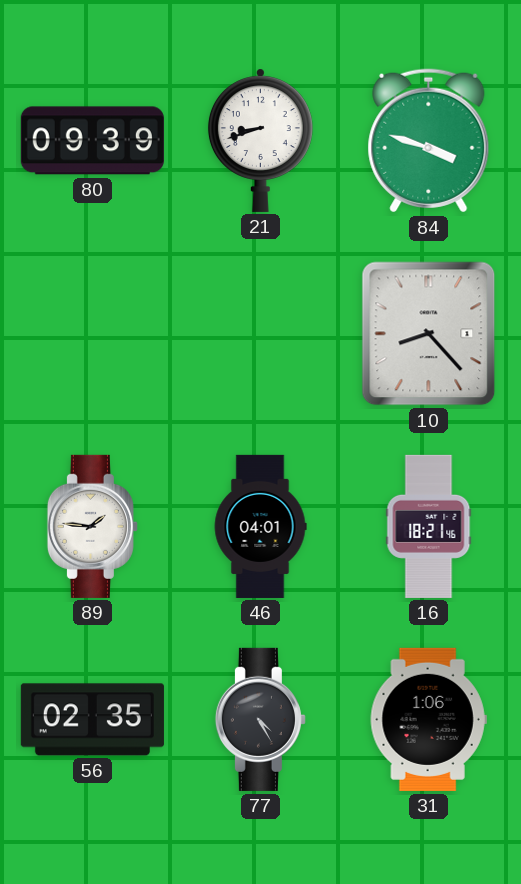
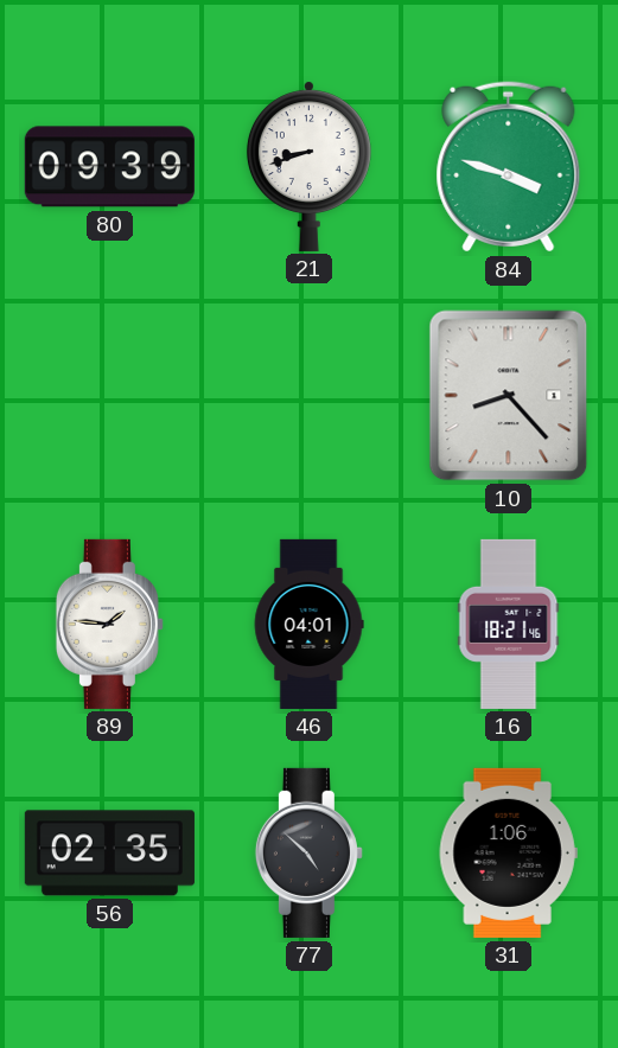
77: 4:25 -> 4:52
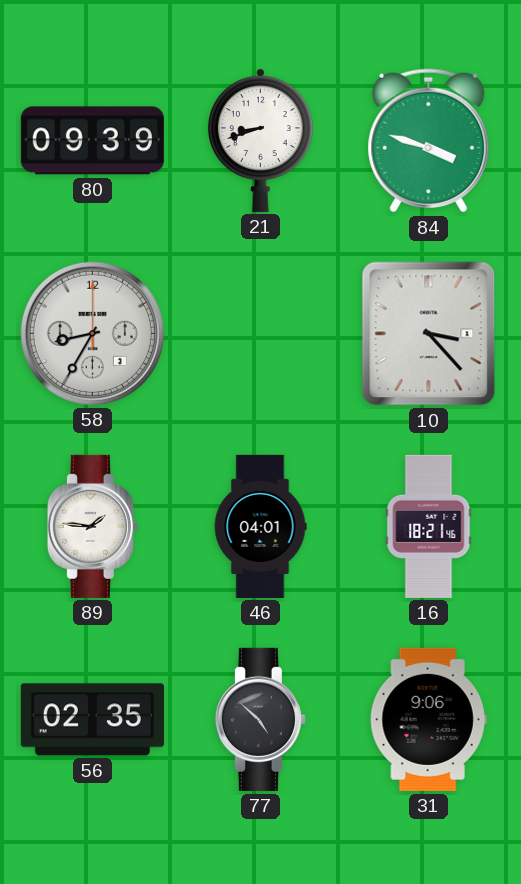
58: none -> 8:35
10: 8:23 -> 3:23
31: 1:06 -> 9:06
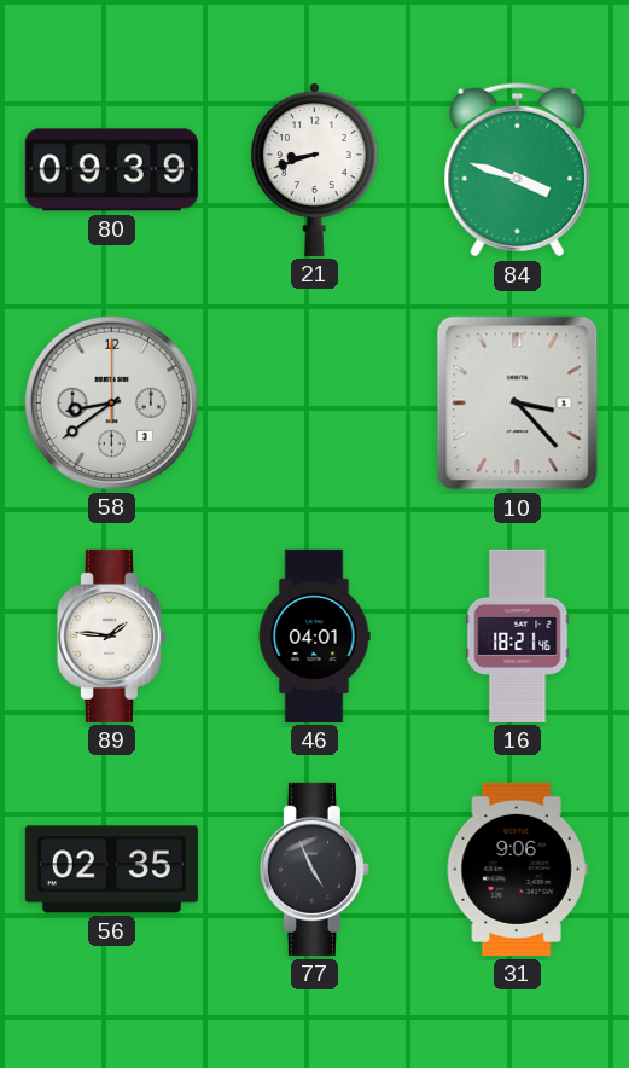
58: 8:35 -> 8:39
77: 4:52 -> 4:56
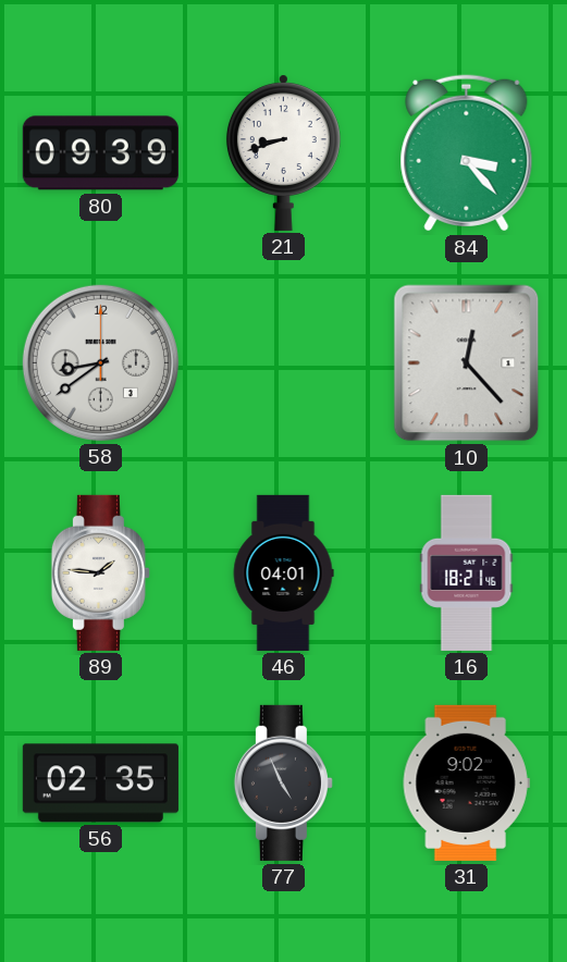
84: 3:48 -> 3:23
10: 3:23 -> 12:23
31: 9:06 -> 9:02
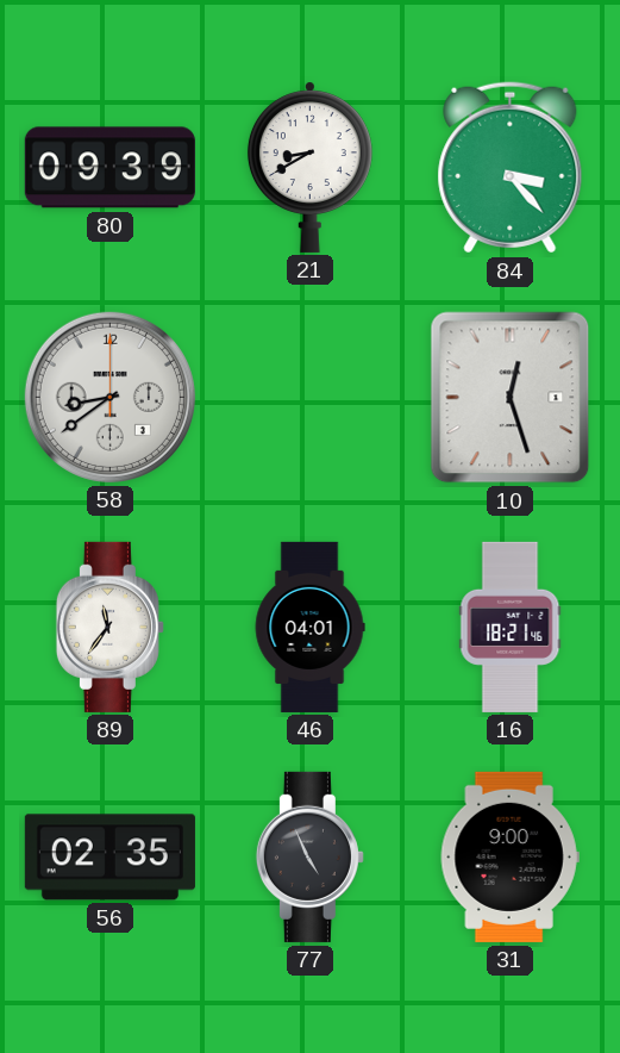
21: 8:42 -> 8:40
10: 12:23 -> 12:27
89: 1:46 -> 11:36
31: 9:02 -> 9:00
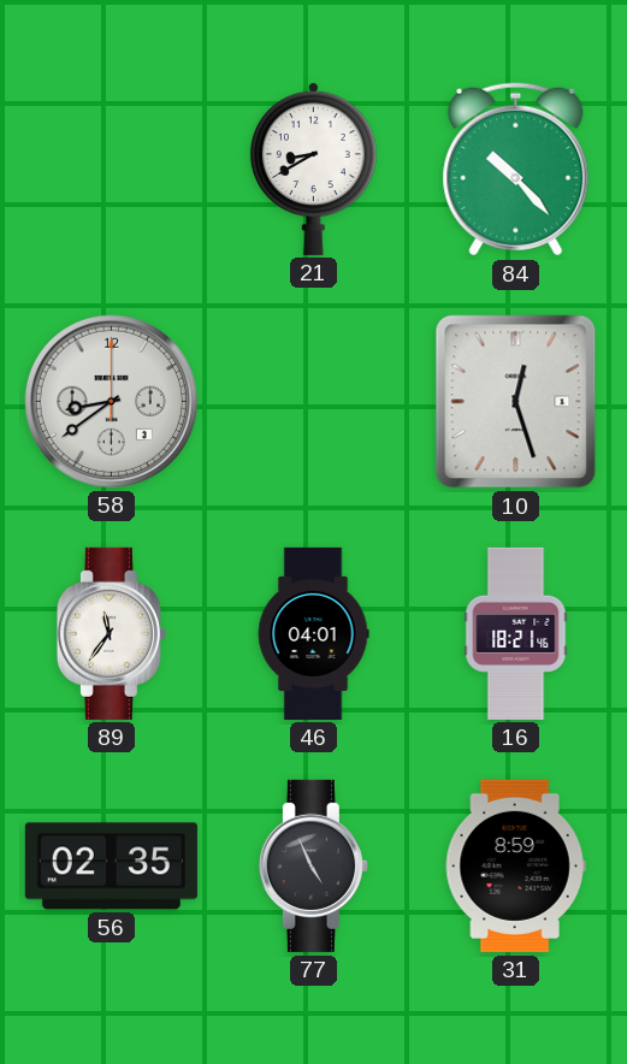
80: 09:39 -> none
84: 3:23 -> 10:23
31: 9:00 -> 8:59
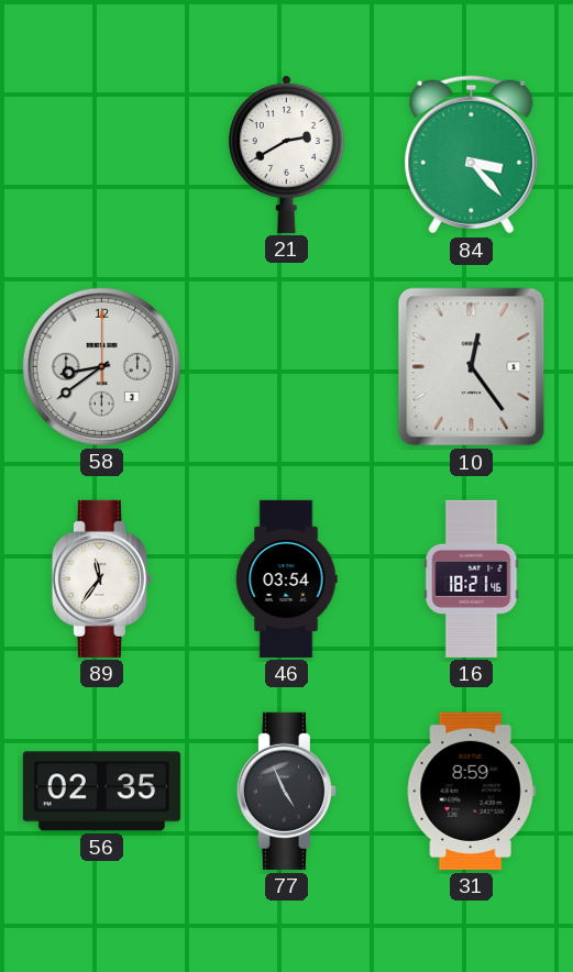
21: 8:40 -> 2:40
84: 10:23 -> 3:23
10: 12:27 -> 12:24
46: 04:01 -> 03:54
